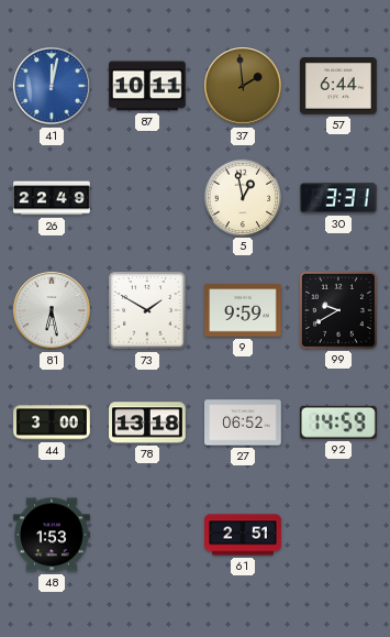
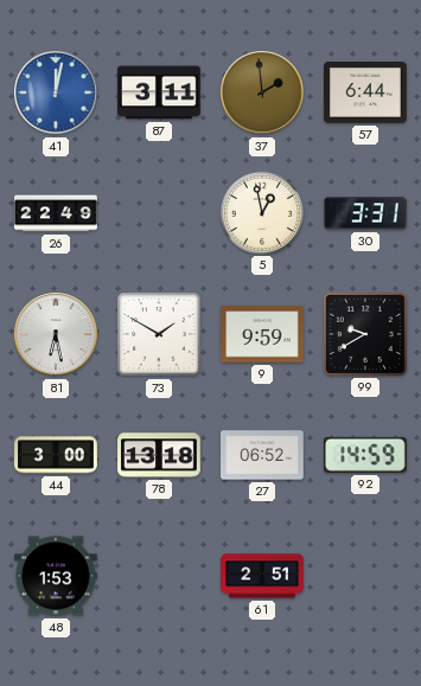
87: 10:11 -> 3:11
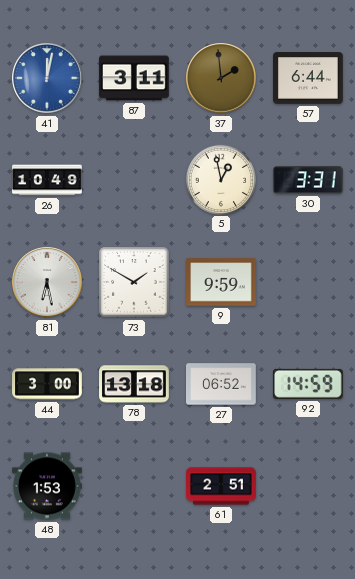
26: 22:49 -> 10:49
99: 9:40 -> none
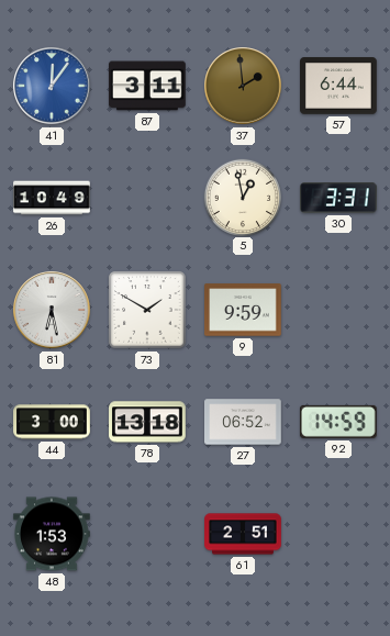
41: 12:02 -> 12:06
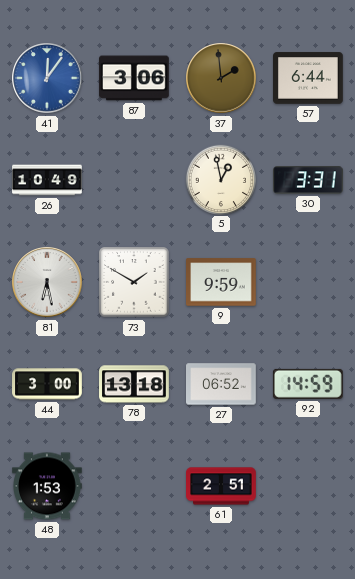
87: 3:11 -> 3:06
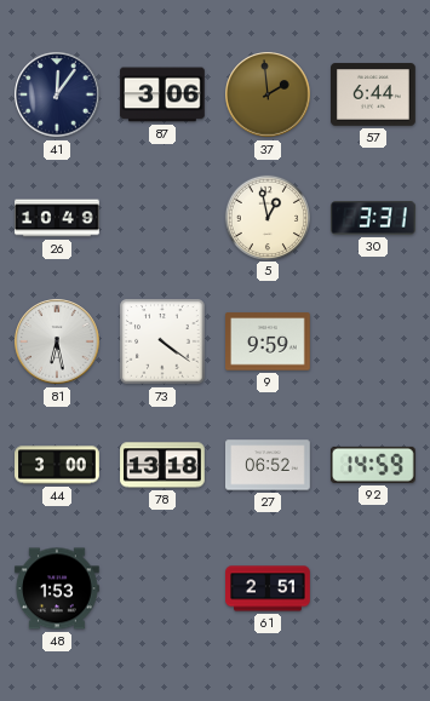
41 dial: blue -> navy
73: 1:50 -> 4:21
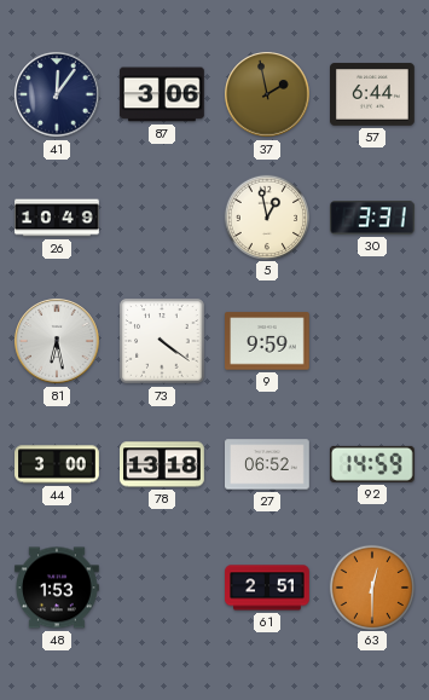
37: 1:59 -> 1:58
63: none -> 12:30
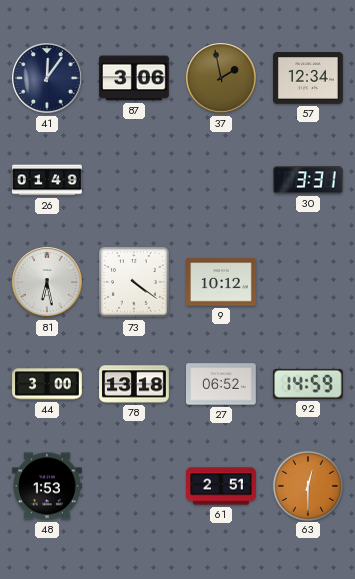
57: 6:44 -> 12:34
26: 10:49 -> 01:49
5: 12:58 -> none
9: 9:59 -> 10:12
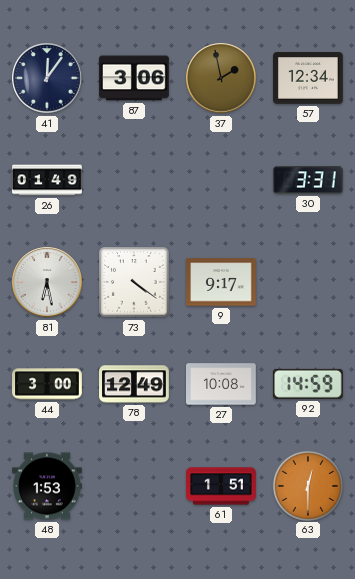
9: 10:12 -> 9:17
78: 13:18 -> 12:49
27: 06:52 -> 10:08
61: 2:51 -> 1:51
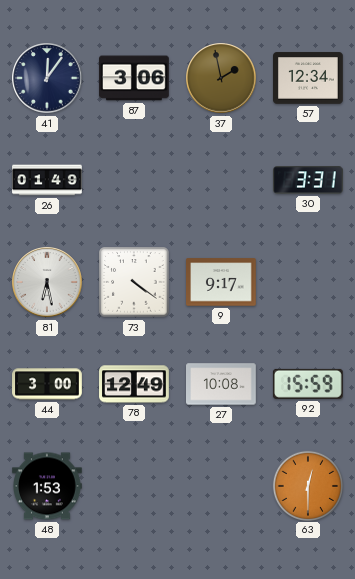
92: 14:59 -> 15:59
61: 1:51 -> none
